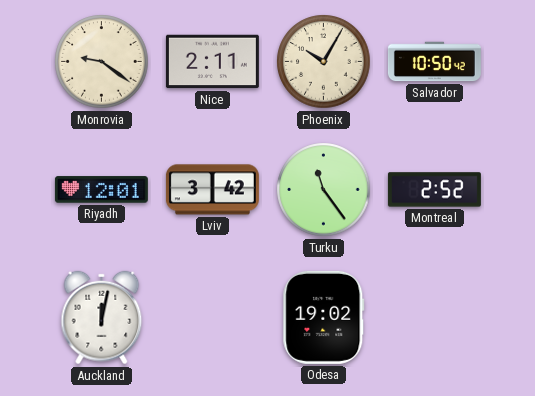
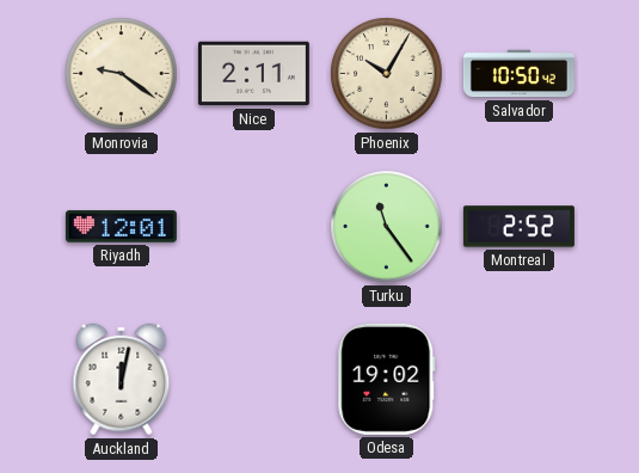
Lviv: 3:42 -> none
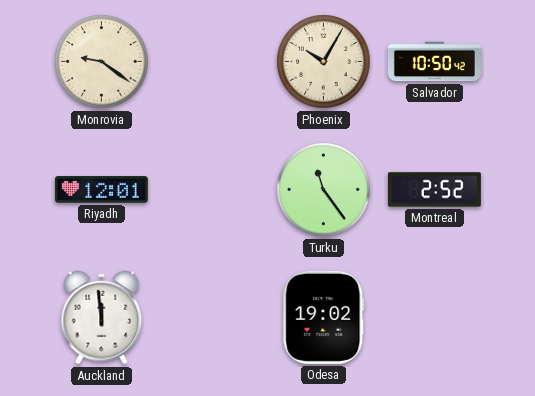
Nice: 2:11 -> none
Auckland: 12:02 -> 11:59
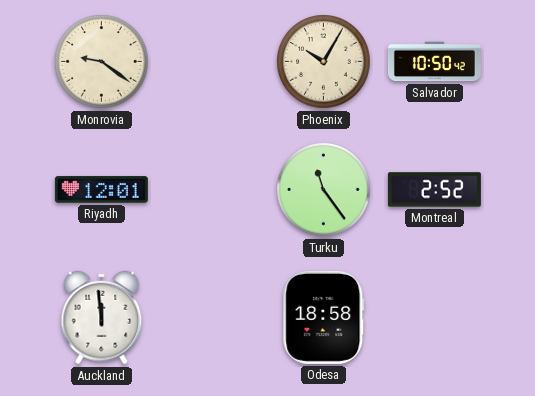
Odesa: 19:02 -> 18:58
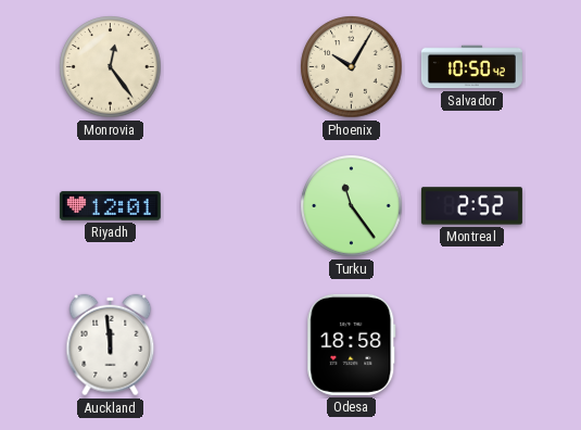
Monrovia: 9:21 -> 12:24
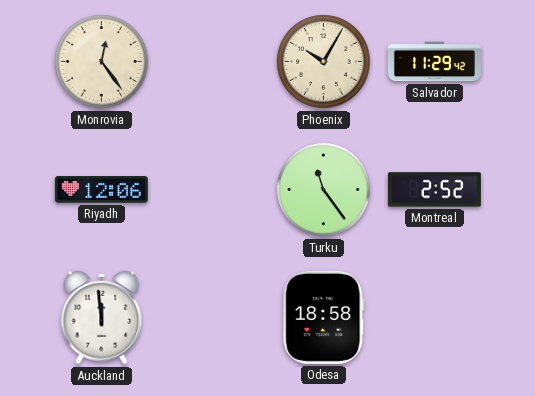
Salvador: 10:50 -> 11:29
Riyadh: 12:01 -> 12:06
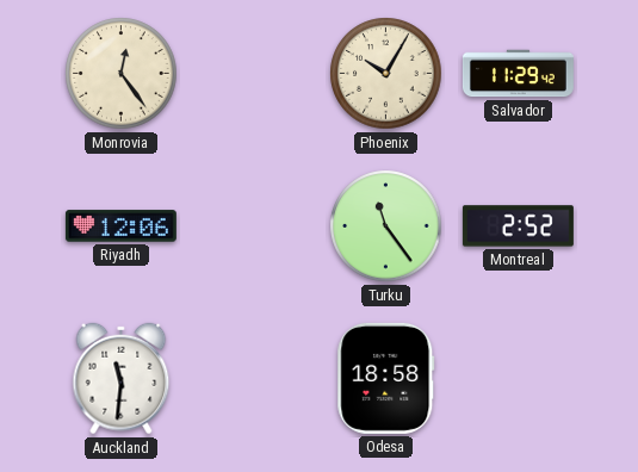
Auckland: 11:59 -> 11:31
